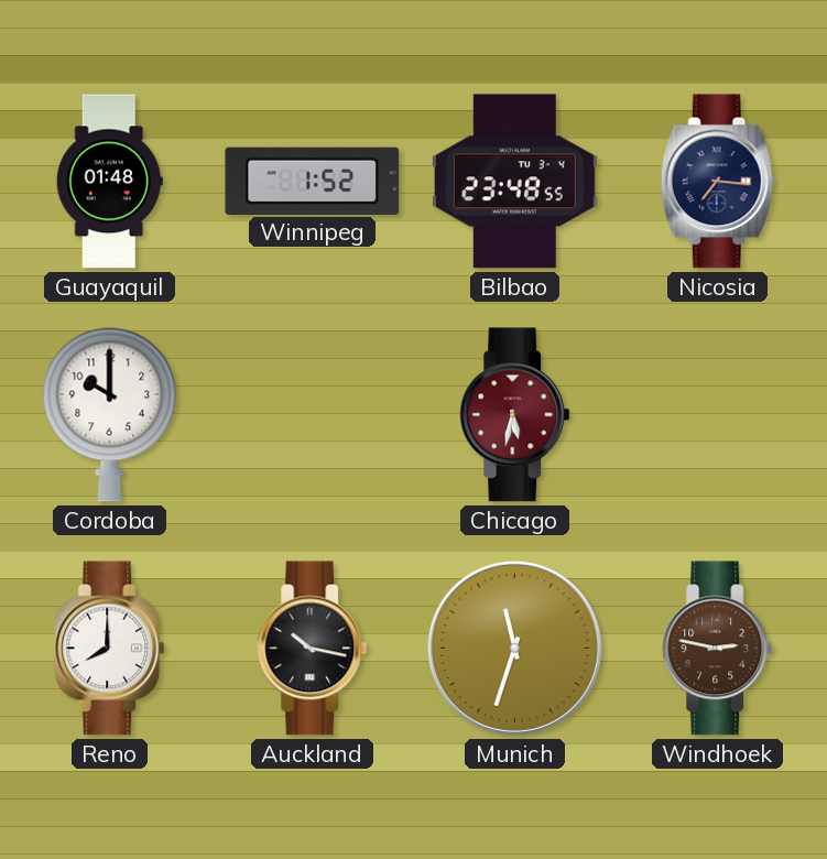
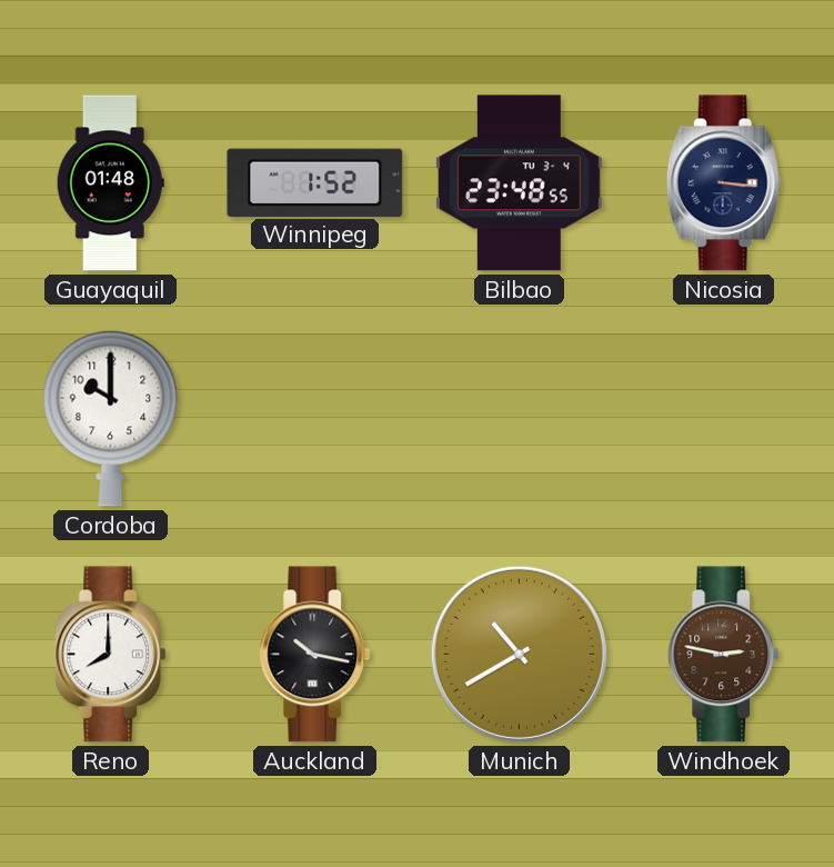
Nicosia: 7:16 -> 3:16
Chicago: 5:32 -> none
Munich: 11:33 -> 10:40
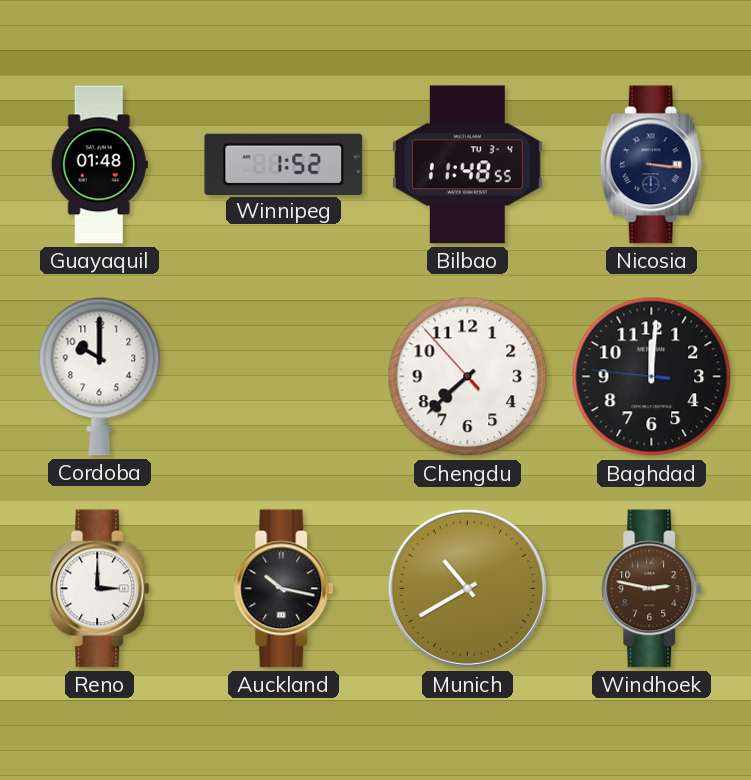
Bilbao: 23:48 -> 11:48
Chengdu: none -> 7:37
Baghdad: none -> 12:00
Reno: 8:00 -> 3:00
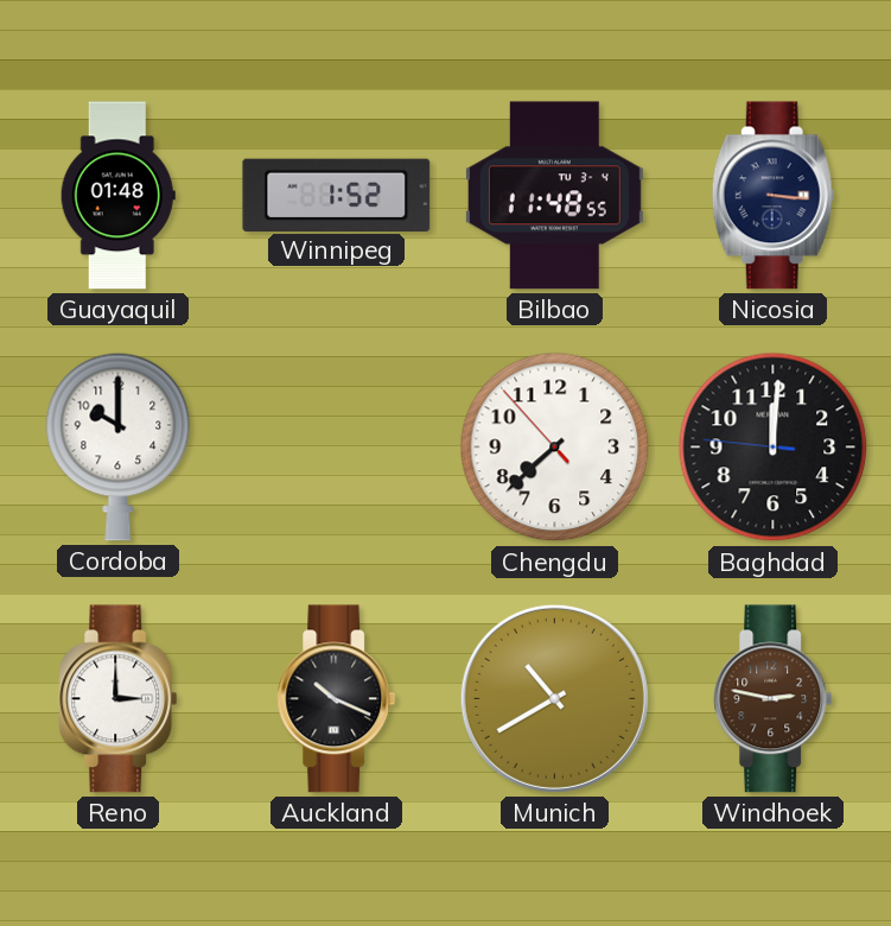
Auckland: 10:17 -> 10:19
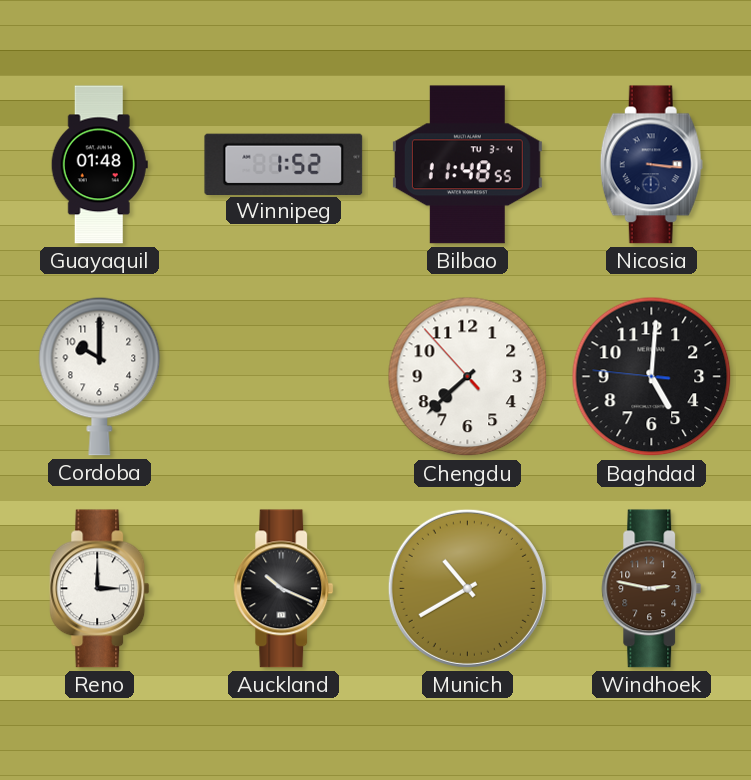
Baghdad: 12:00 -> 5:00
